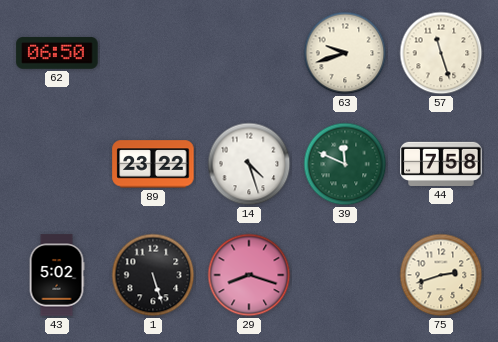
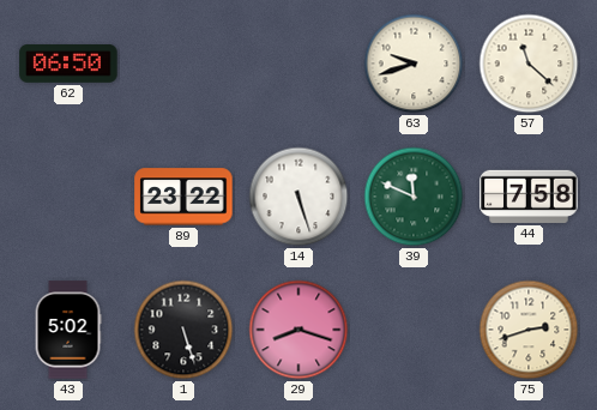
57: 11:27 -> 11:22
14: 4:27 -> 5:27
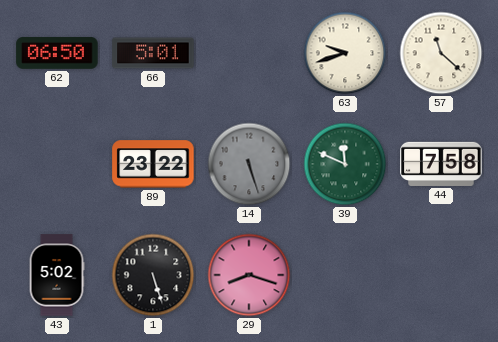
66: none -> 5:01
14 dial: white -> grey
75: 2:42 -> none
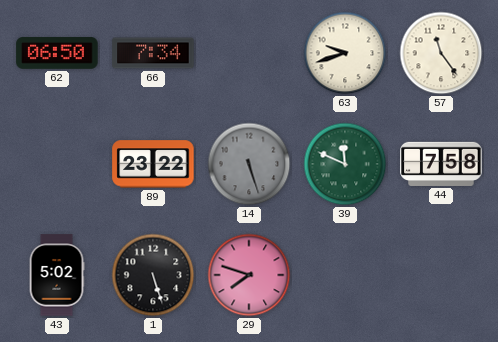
66: 5:01 -> 7:34
57: 11:22 -> 11:24
29: 8:18 -> 7:48
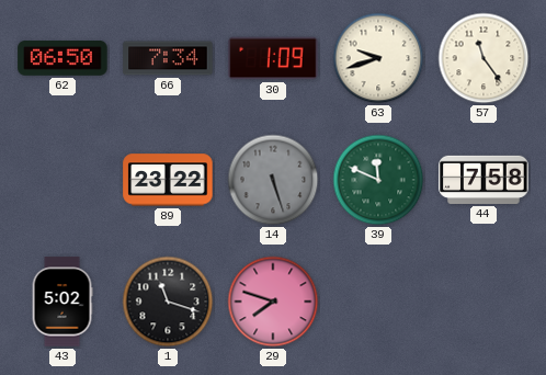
30: none -> 1:09
1: 5:27 -> 11:18
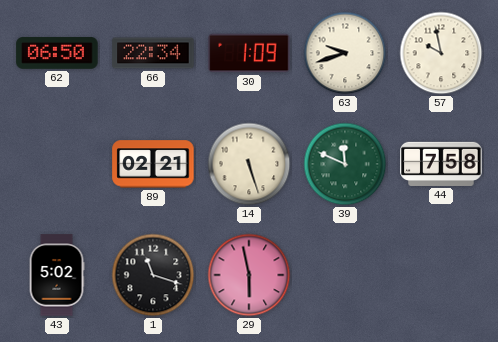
66: 7:34 -> 22:34
57: 11:24 -> 9:58
89: 23:22 -> 02:21
14 dial: grey -> cream
29: 7:48 -> 5:58
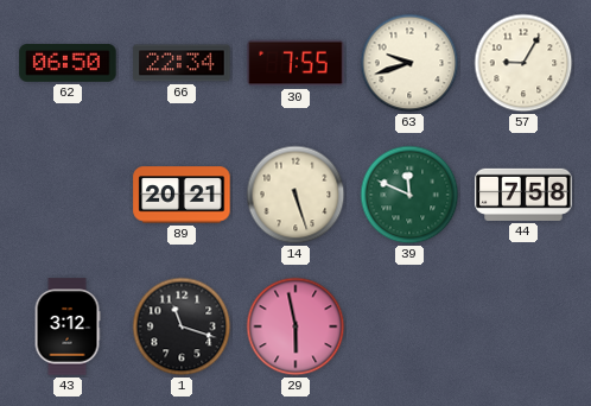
30: 1:09 -> 7:55
57: 9:58 -> 9:05
89: 02:21 -> 20:21
43: 5:02 -> 3:12
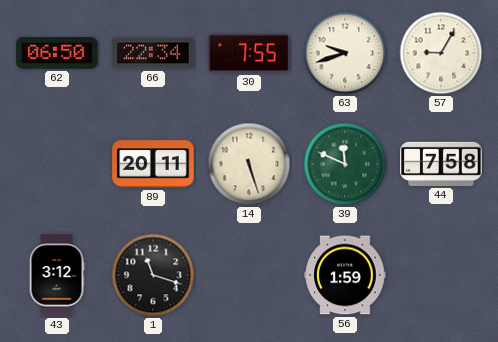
89: 20:21 -> 20:11
29: 5:58 -> none
56: none -> 1:59
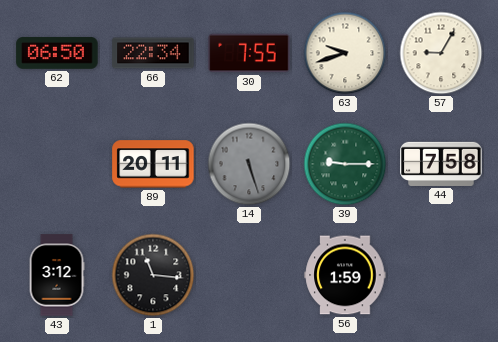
14 dial: cream -> grey
39: 11:49 -> 9:15
1: 11:18 -> 11:16
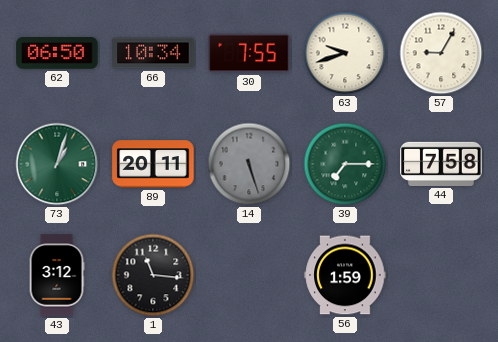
66: 22:34 -> 10:34
73: none -> 1:03
39: 9:15 -> 7:15
